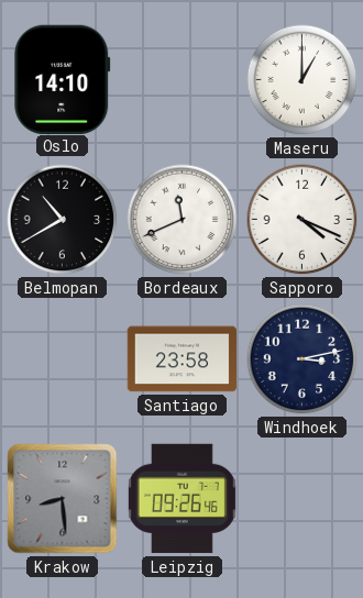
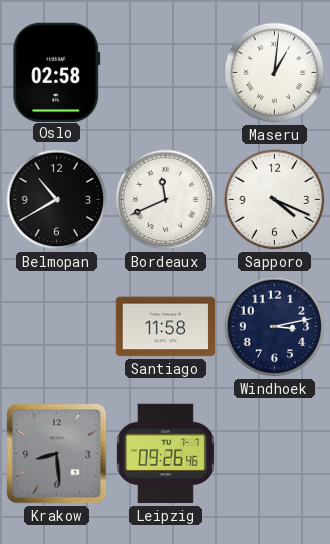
Oslo: 14:10 -> 02:58
Maseru: 1:00 -> 1:01
Santiago: 23:58 -> 11:58
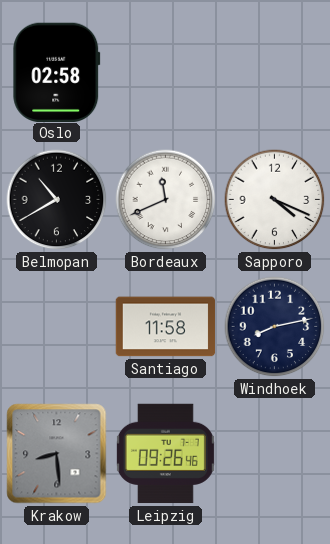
Maseru: 1:01 -> none
Windhoek: 3:13 -> 8:13
